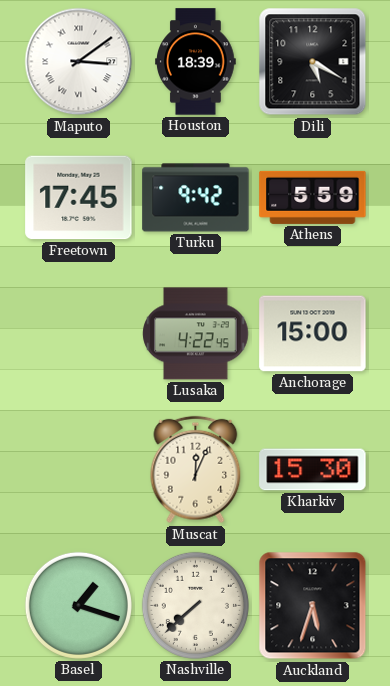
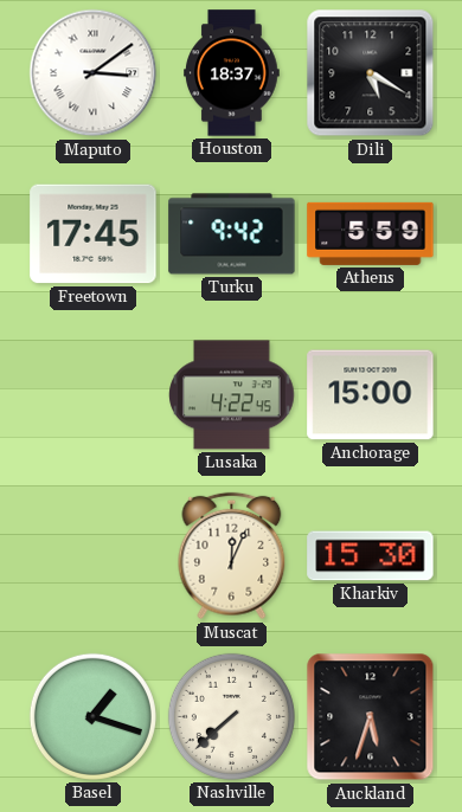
Houston: 18:39 -> 18:37
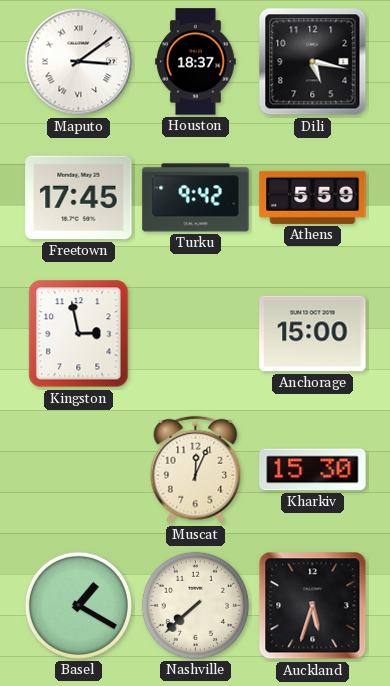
Dili: 5:20 -> 5:17
Kingston: none -> 2:58
Lusaka: 4:22 -> none
Basel: 1:18 -> 1:20
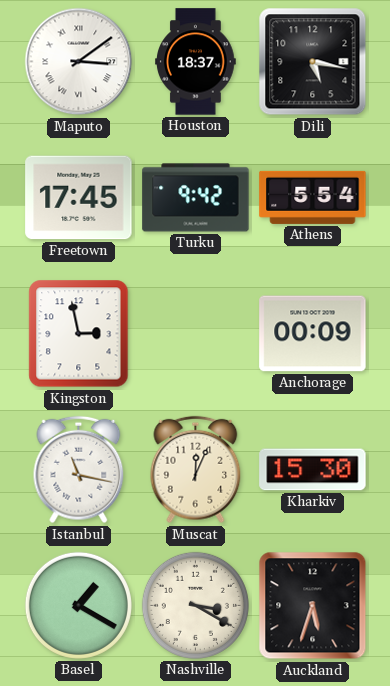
Athens: 5:59 -> 5:54
Anchorage: 15:00 -> 00:09
Istanbul: none -> 11:17
Nashville: 7:38 -> 3:20
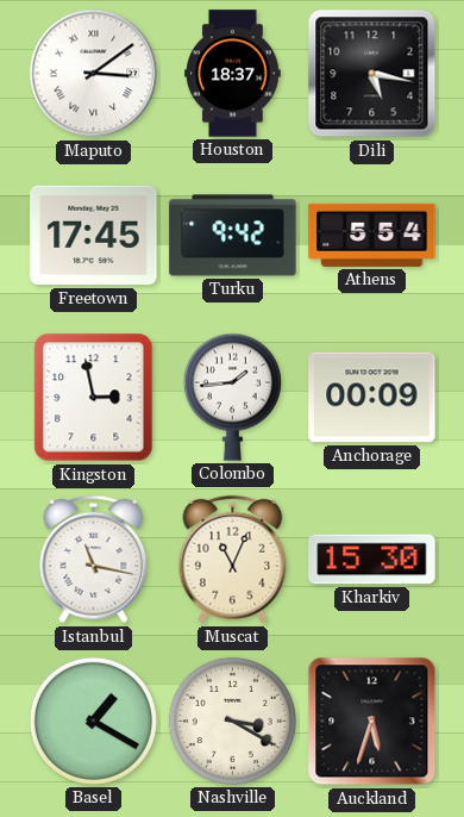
Colombo: none -> 1:44
Muscat: 12:04 -> 11:04
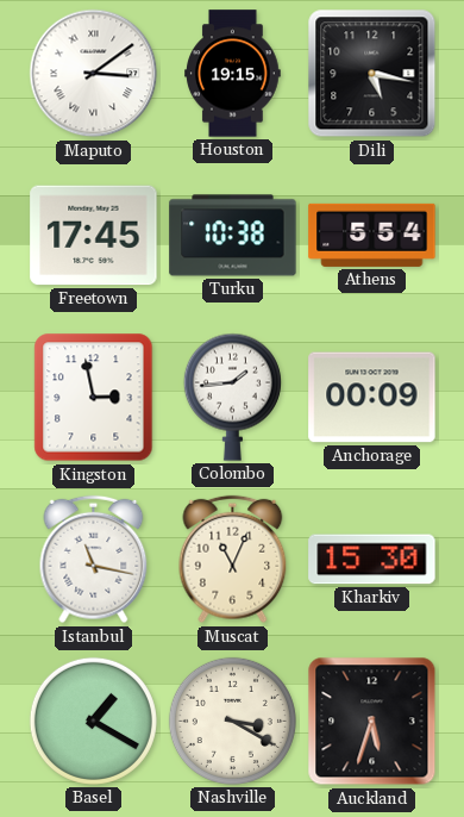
Houston: 18:37 -> 19:15
Turku: 9:42 -> 10:38
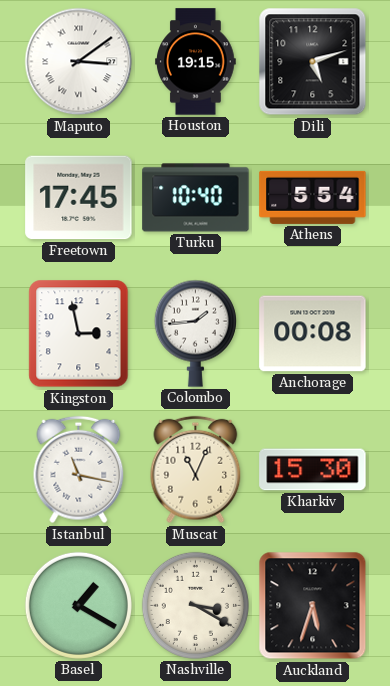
Dili: 5:17 -> 5:12
Turku: 10:38 -> 10:40
Anchorage: 00:09 -> 00:08
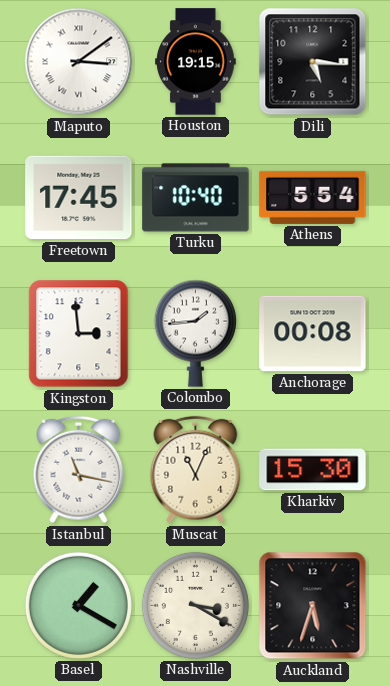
Dili: 5:12 -> 5:16
Kingston: 2:58 -> 2:59
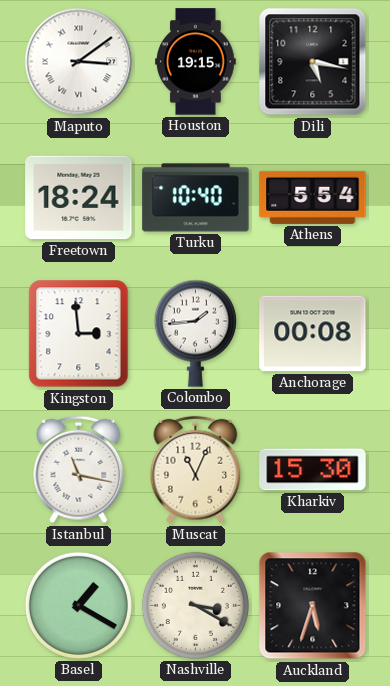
Dili: 5:16 -> 5:17
Freetown: 17:45 -> 18:24
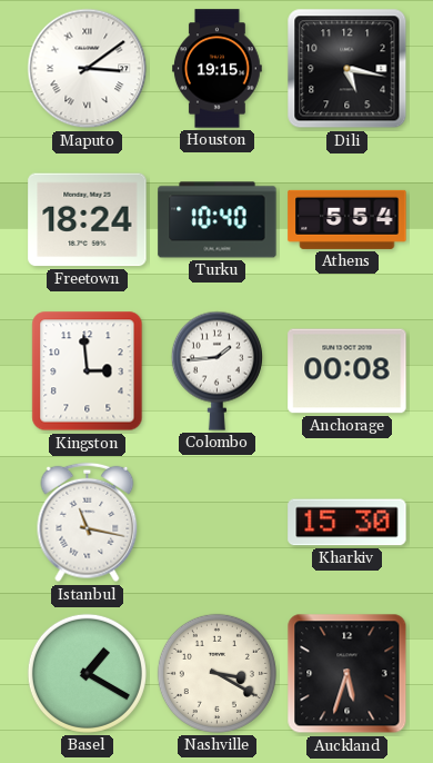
Muscat: 11:04 -> none
